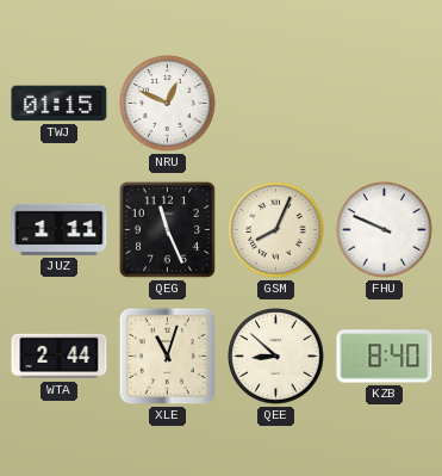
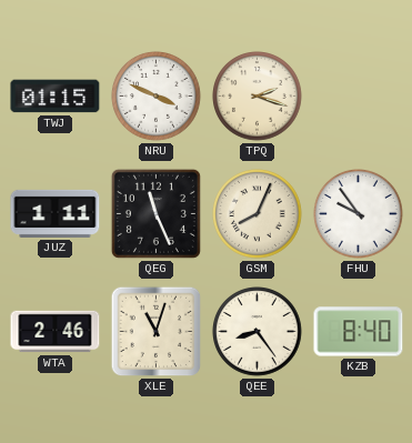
NRU: 12:49 -> 3:49
TPQ: none -> 2:18
FHU: 9:49 -> 9:54
WTA: 2:44 -> 2:46
QEE: 8:52 -> 8:24
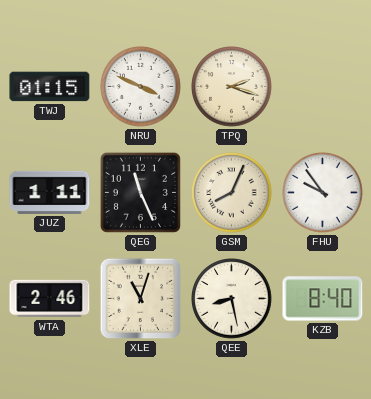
QEE: 8:24 -> 8:28
